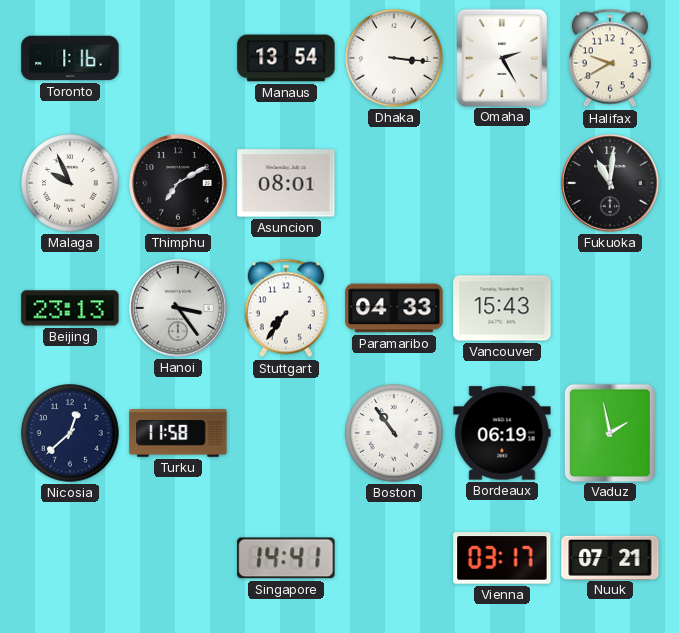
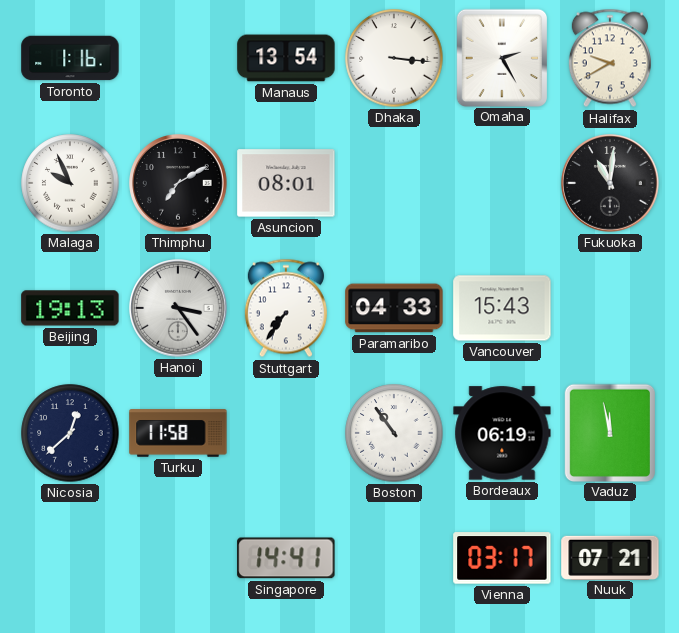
Beijing: 23:13 -> 19:13
Vaduz: 1:58 -> 11:58
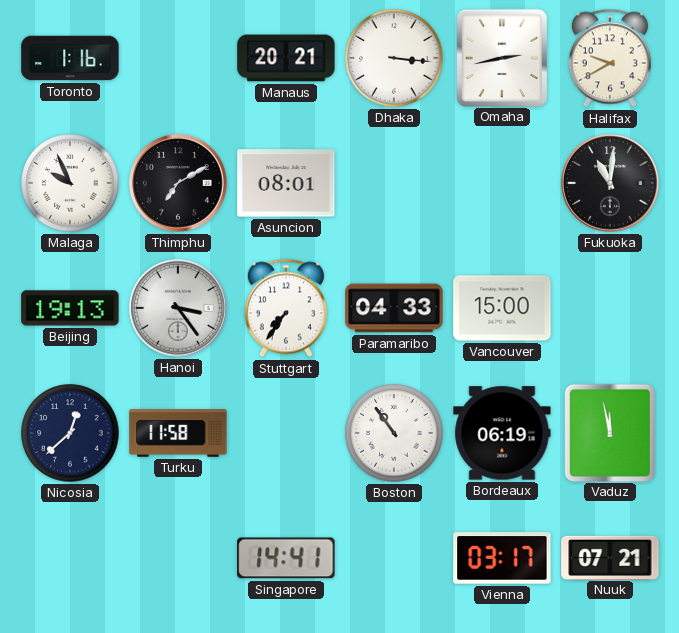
Manaus: 13:54 -> 20:21
Omaha: 2:25 -> 2:43
Vancouver: 15:43 -> 15:00
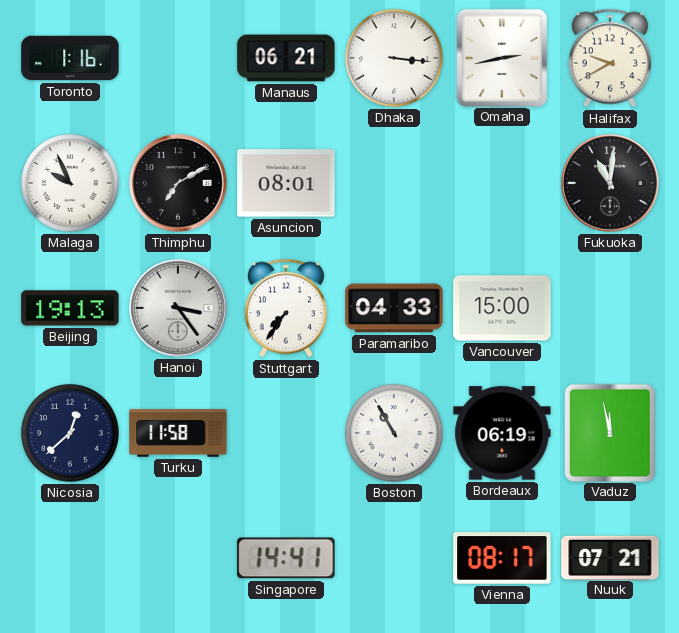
Manaus: 20:21 -> 06:21
Boston: 10:54 -> 10:55
Vienna: 03:17 -> 08:17
